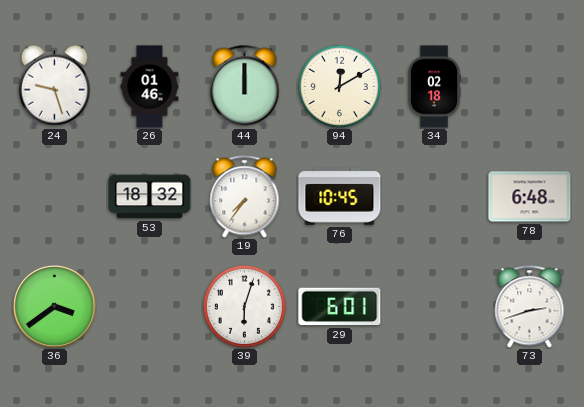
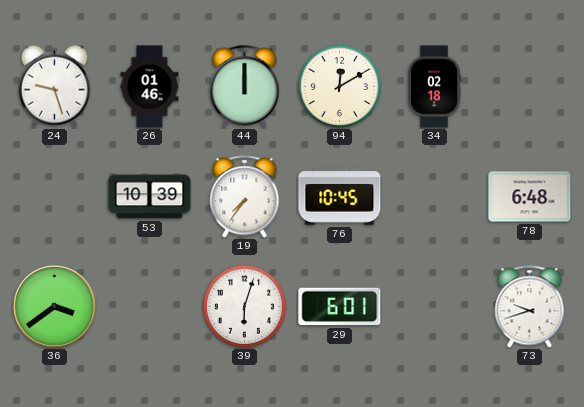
53: 18:32 -> 10:39
73: 2:42 -> 9:42
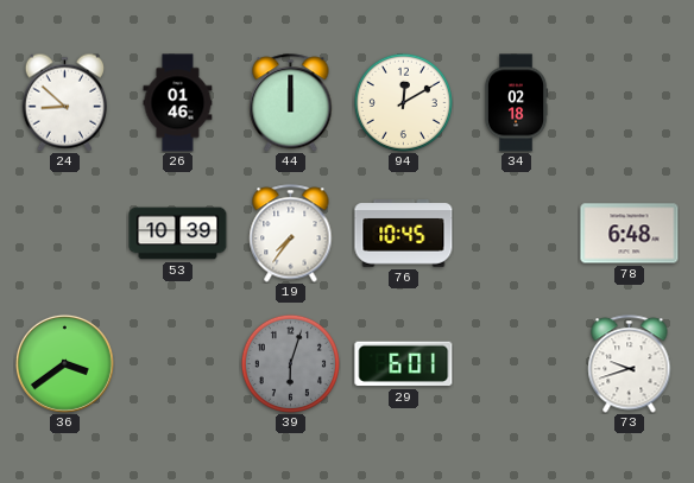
24: 9:27 -> 8:52
39 dial: white -> grey
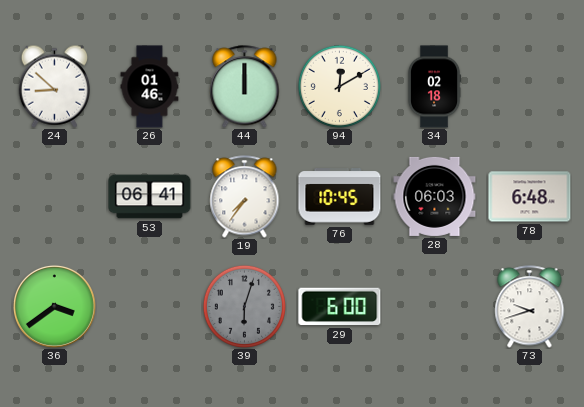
53: 10:39 -> 06:41
28: none -> 06:03
29: 6:01 -> 6:00
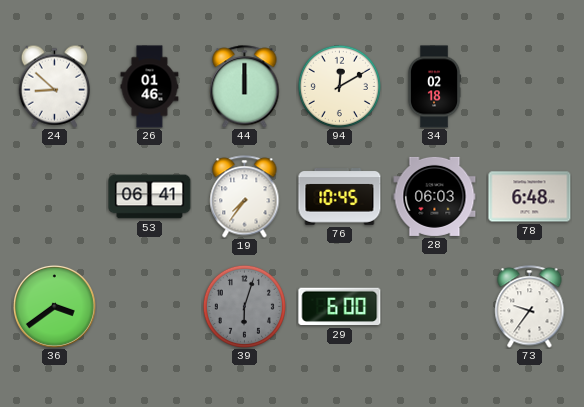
73: 9:42 -> 9:36
